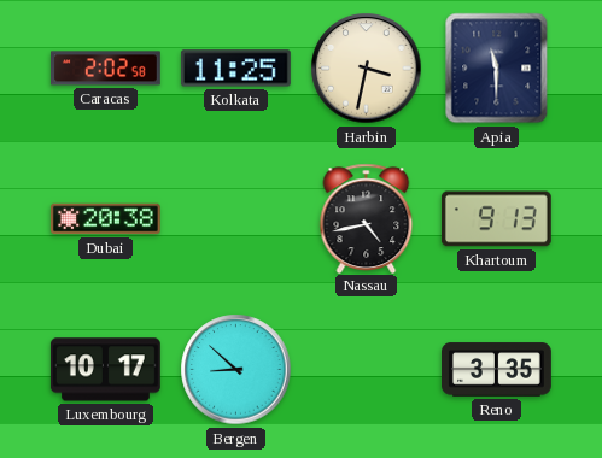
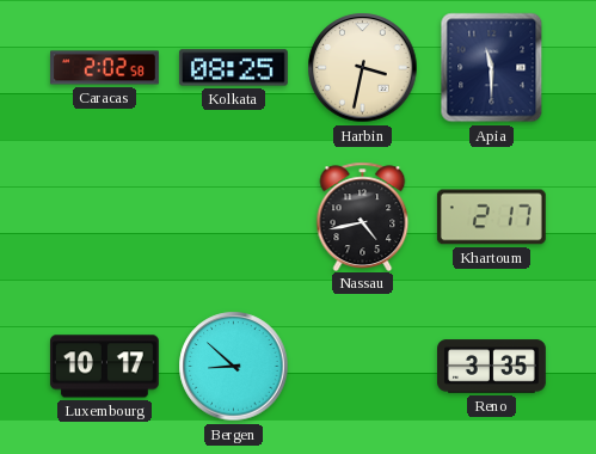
Kolkata: 11:25 -> 08:25
Dubai: 20:38 -> none
Khartoum: 9:13 -> 2:17
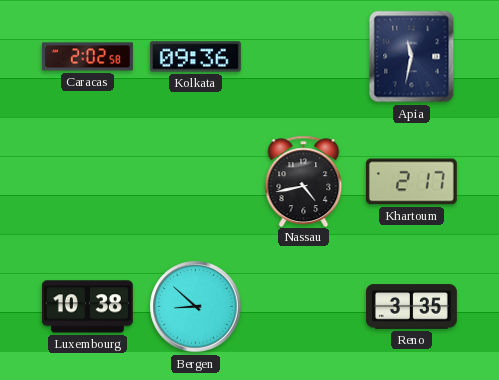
Kolkata: 08:25 -> 09:36
Harbin: 3:32 -> none
Apia: 11:30 -> 11:32
Luxembourg: 10:17 -> 10:38
